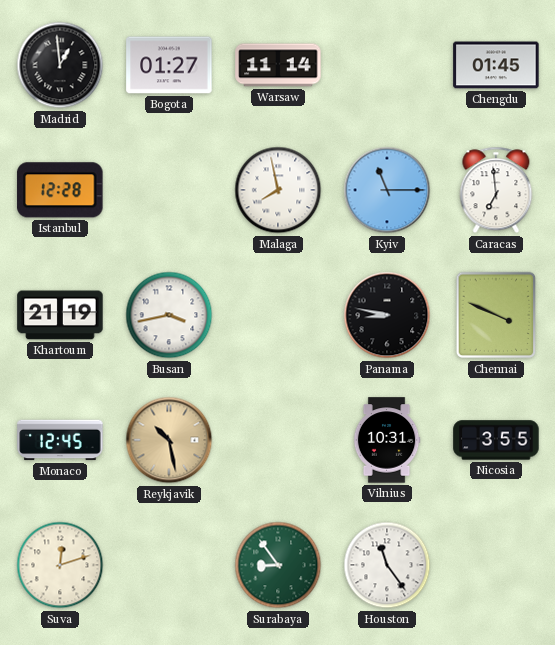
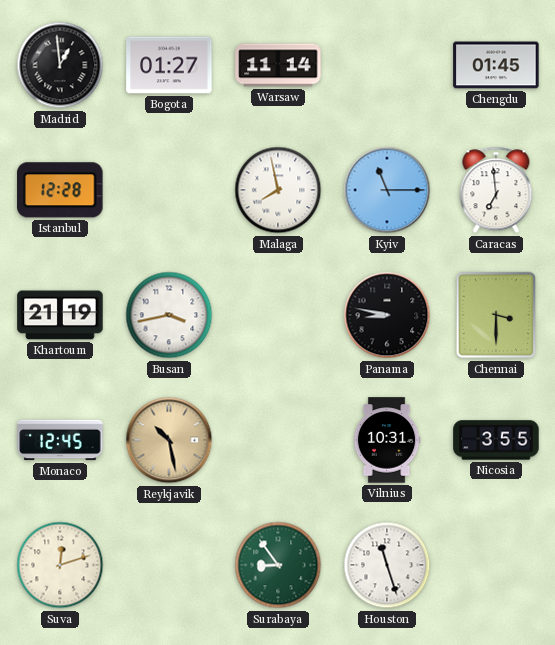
Chennai: 3:49 -> 3:30
Houston: 11:24 -> 11:27
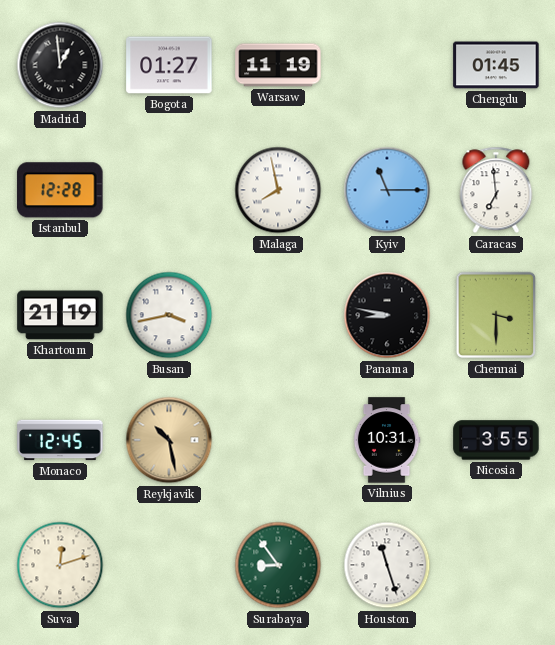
Warsaw: 11:14 -> 11:19
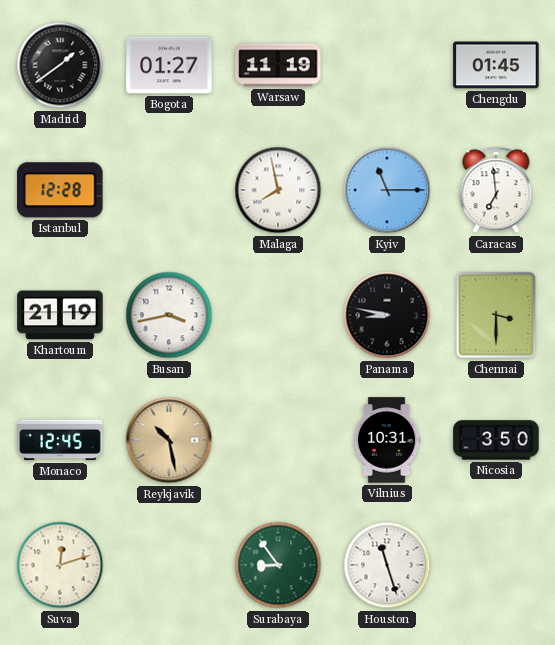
Madrid: 12:59 -> 1:39
Nicosia: 3:55 -> 3:50
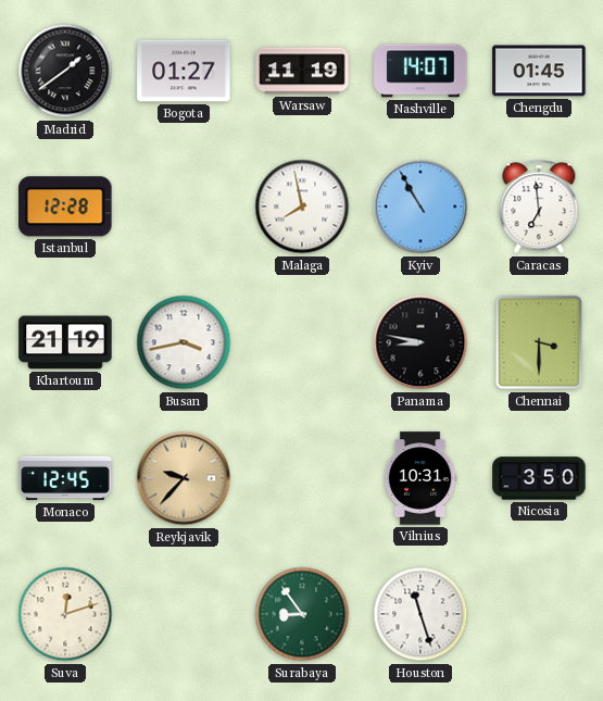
Nashville: none -> 14:07
Kyiv: 11:15 -> 10:55
Reykjavik: 10:28 -> 9:37
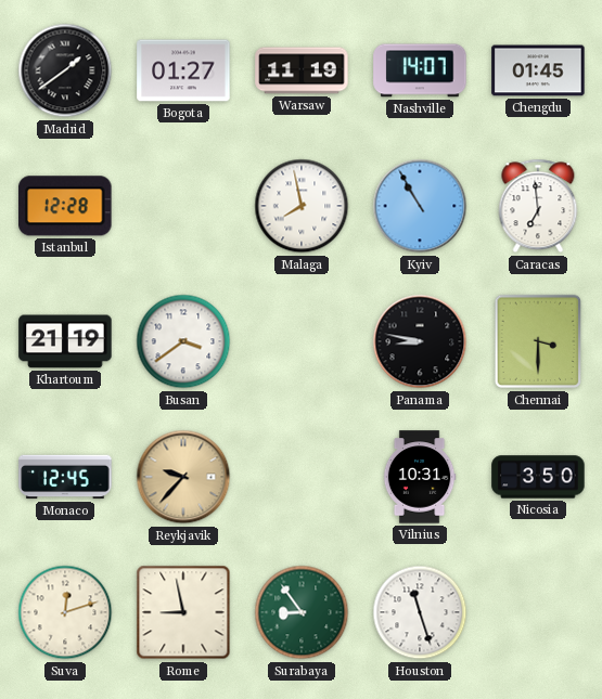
Busan: 3:43 -> 3:39
Rome: none -> 8:58
